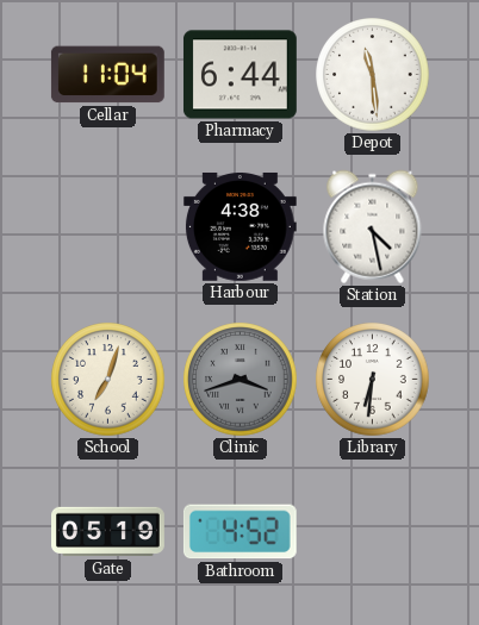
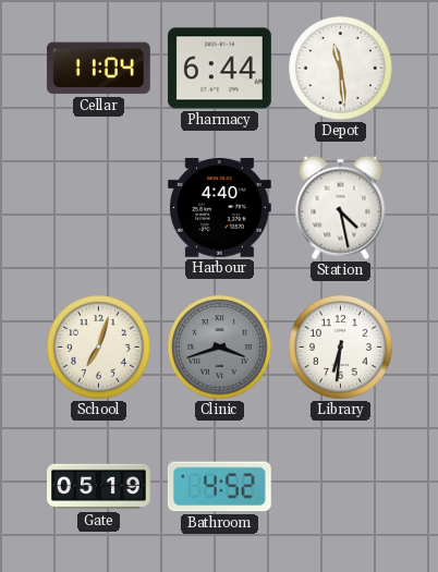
Harbour: 4:38 -> 4:40
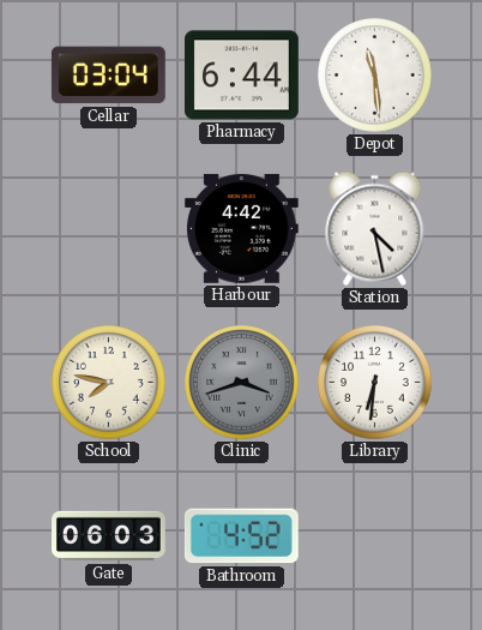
Cellar: 11:04 -> 03:04
Harbour: 4:40 -> 4:42
School: 7:03 -> 7:47
Gate: 05:19 -> 06:03
